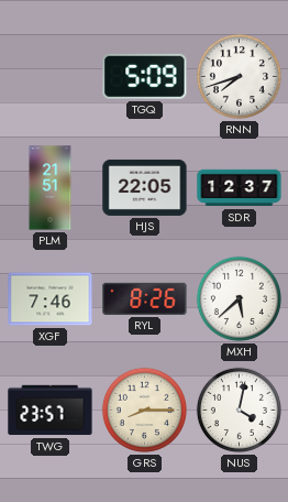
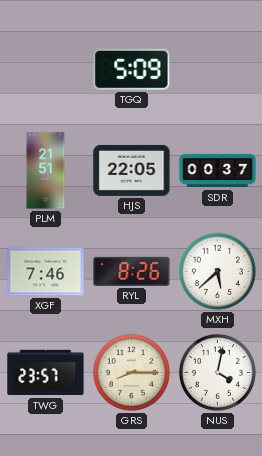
RNN: 7:42 -> none
SDR: 12:37 -> 00:37
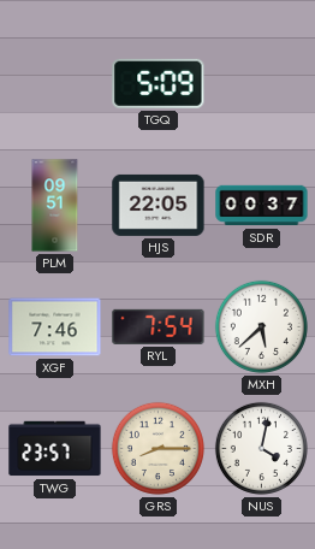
PLM: 21:51 -> 09:51
RYL: 8:26 -> 7:54
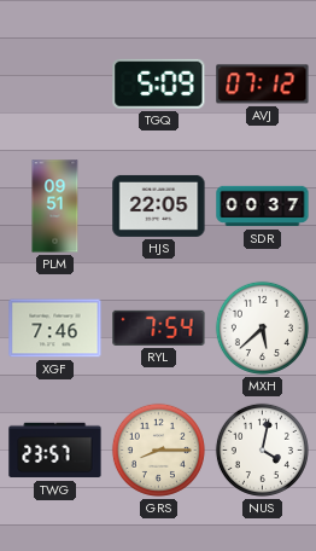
AVJ: none -> 07:12
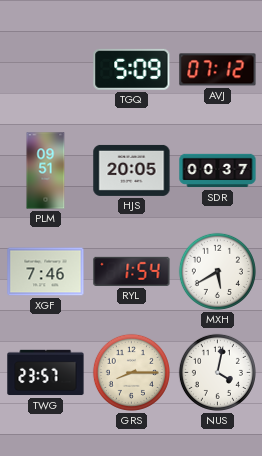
HJS: 22:05 -> 20:05
RYL: 7:54 -> 1:54
MXH: 5:38 -> 5:40
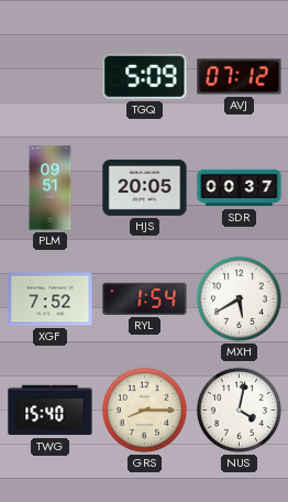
XGF: 7:46 -> 7:52
TWG: 23:57 -> 15:40
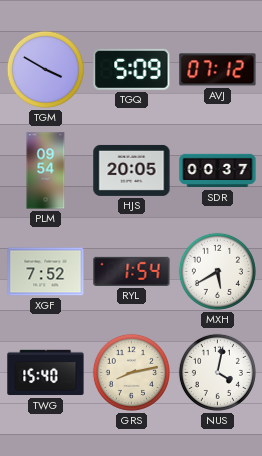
TGM: none -> 3:50
PLM: 09:51 -> 09:54
GRS: 8:15 -> 8:13
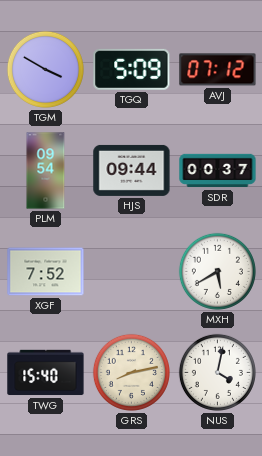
HJS: 20:05 -> 09:44
RYL: 1:54 -> none
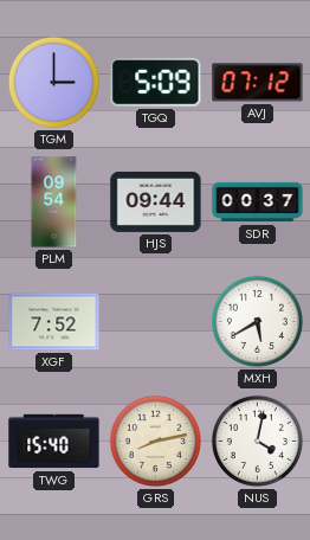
TGM: 3:50 -> 3:00
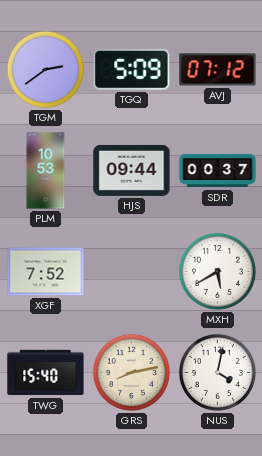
TGM: 3:00 -> 2:39
PLM: 09:54 -> 10:53
